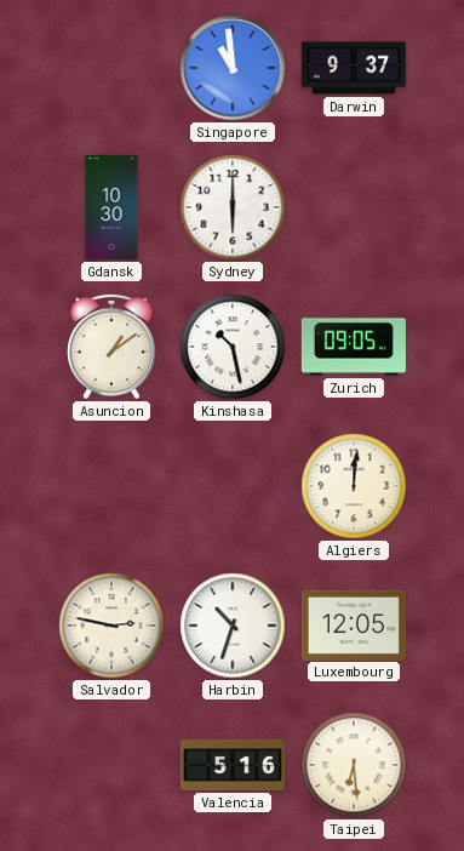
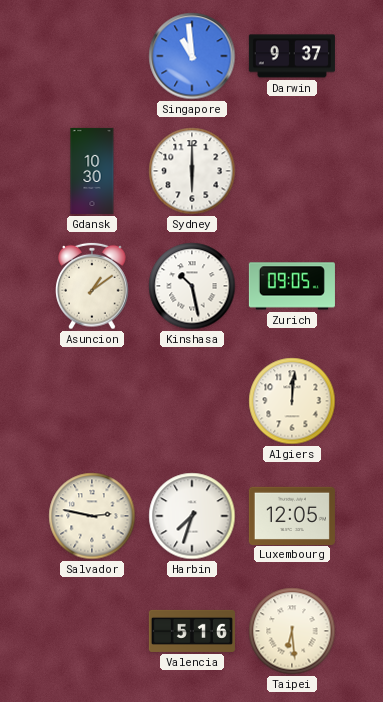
Harbin: 10:33 -> 7:33
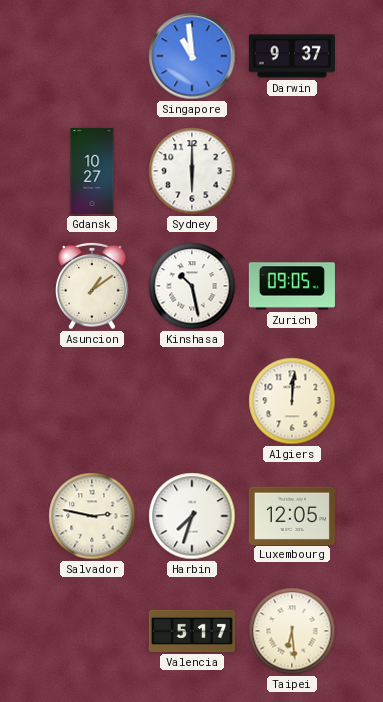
Gdansk: 10:30 -> 10:27
Valencia: 5:16 -> 5:17
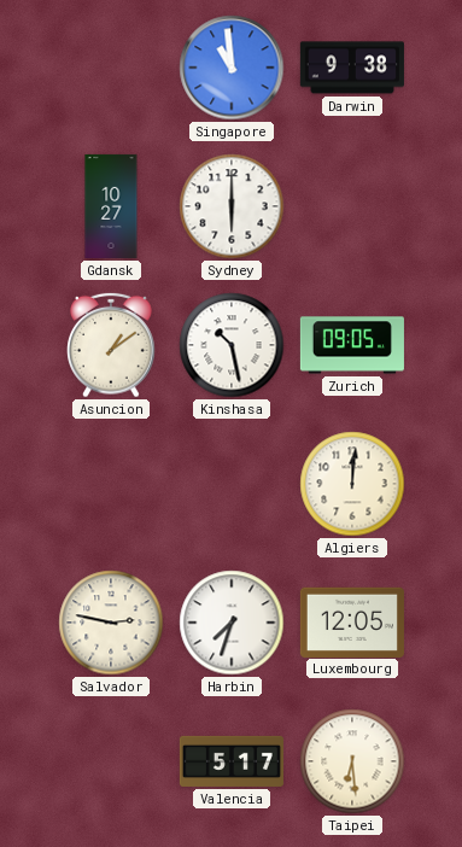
Darwin: 9:37 -> 9:38
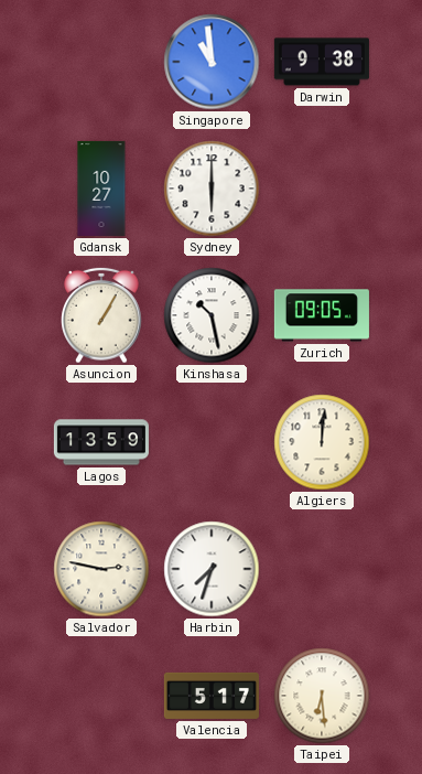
Asuncion: 1:09 -> 1:05
Lagos: none -> 13:59
Luxembourg: 12:05 -> none
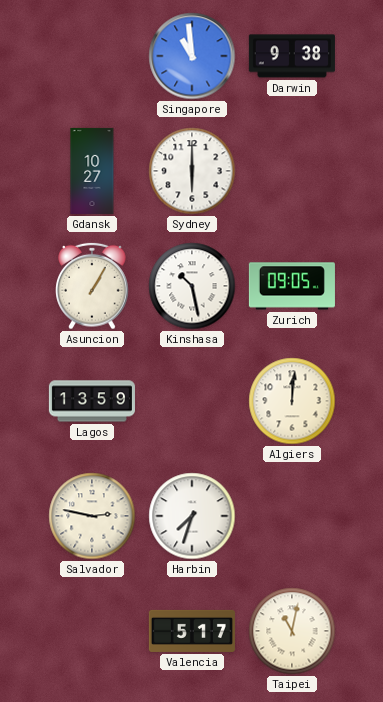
Taipei: 6:29 -> 11:02
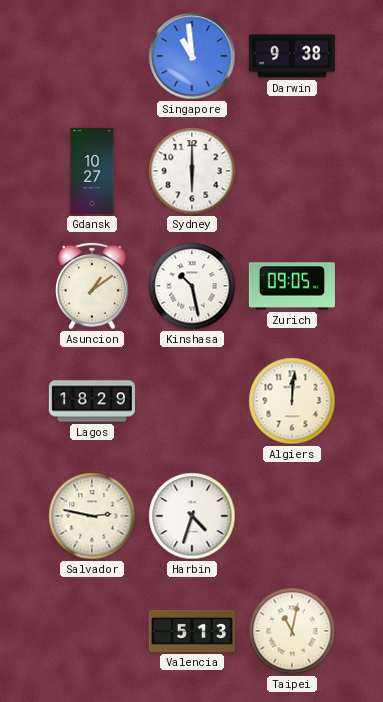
Asuncion: 1:05 -> 1:09
Lagos: 13:59 -> 18:29
Harbin: 7:33 -> 4:33
Valencia: 5:17 -> 5:13
